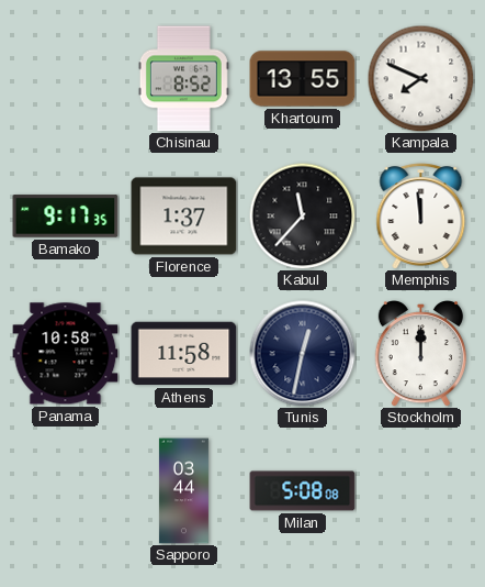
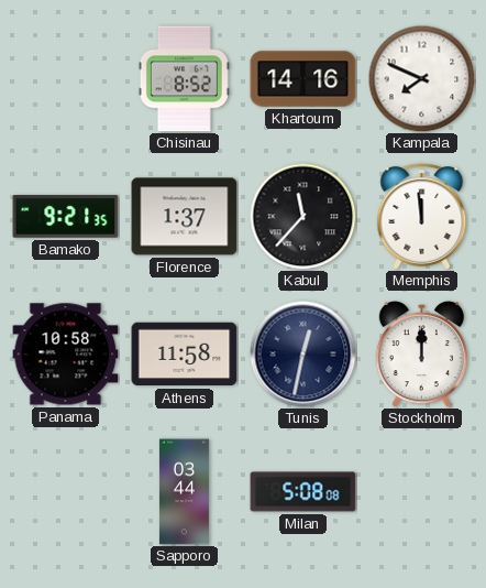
Khartoum: 13:55 -> 14:16
Bamako: 9:17 -> 9:21
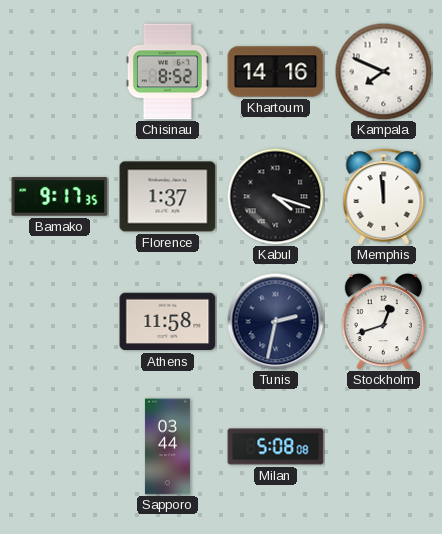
Bamako: 9:21 -> 9:17
Kabul: 11:37 -> 4:18
Panama: 10:58 -> none
Tunis: 12:32 -> 2:32
Stockholm: 12:00 -> 12:42
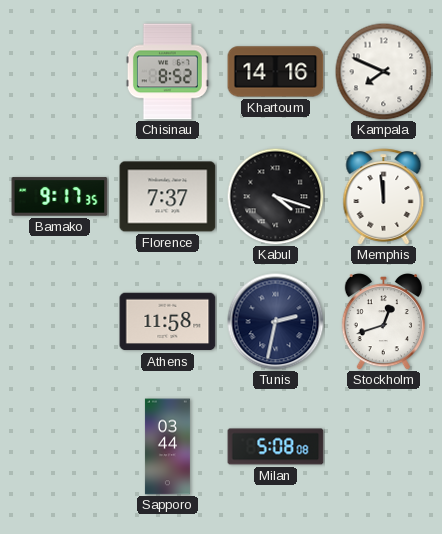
Florence: 1:37 -> 7:37
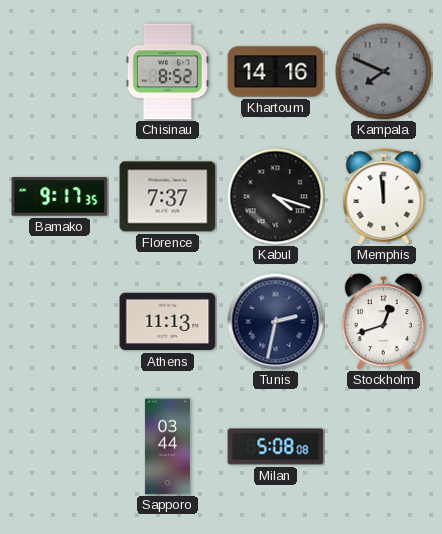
Kampala dial: white -> grey
Athens: 11:58 -> 11:13
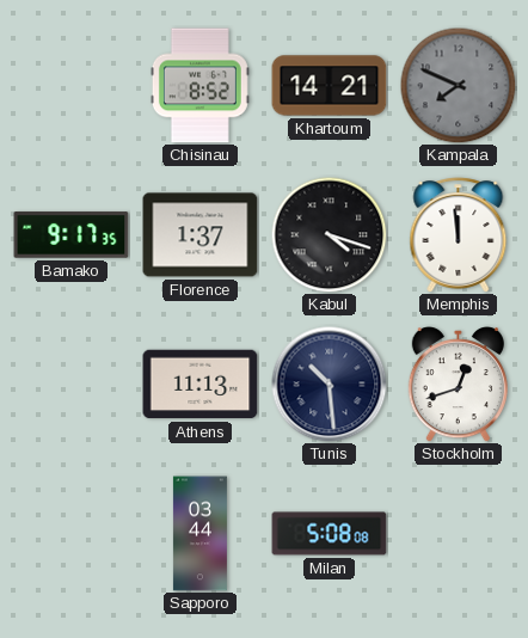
Khartoum: 14:16 -> 14:21
Florence: 7:37 -> 1:37
Tunis: 2:32 -> 10:29
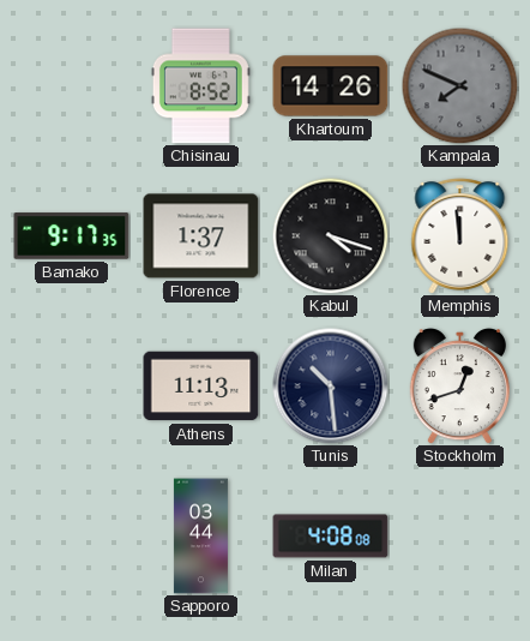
Khartoum: 14:21 -> 14:26
Milan: 5:08 -> 4:08
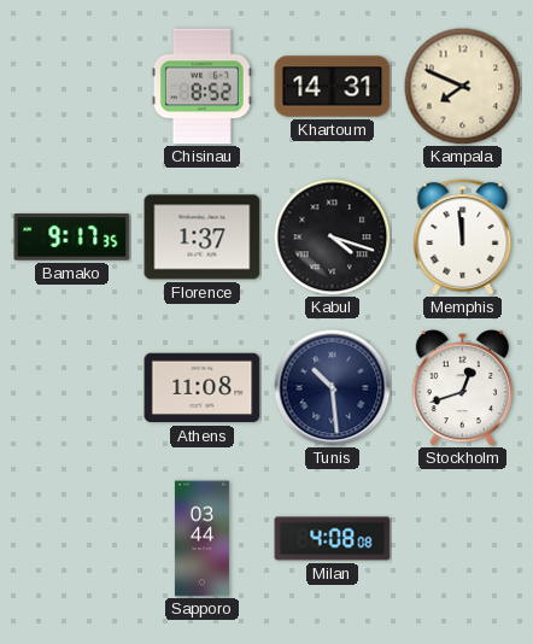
Khartoum: 14:26 -> 14:31
Kampala dial: grey -> cream
Athens: 11:13 -> 11:08
